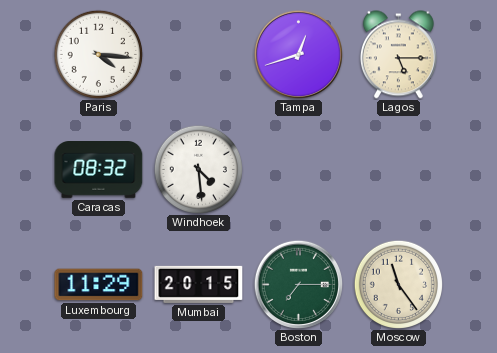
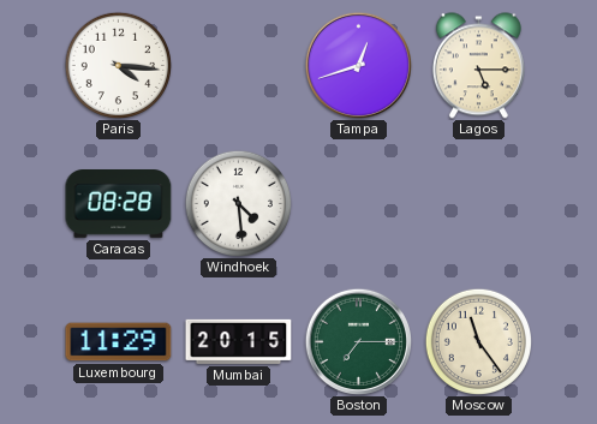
Caracas: 08:32 -> 08:28
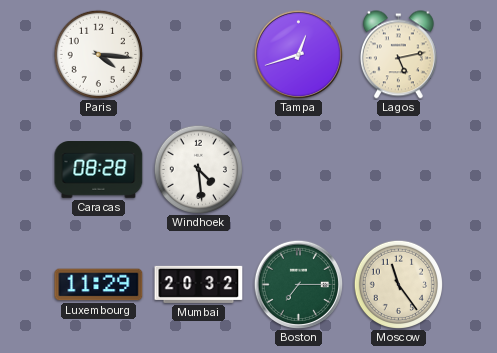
Lagos: 5:15 -> 5:13
Mumbai: 20:15 -> 20:32
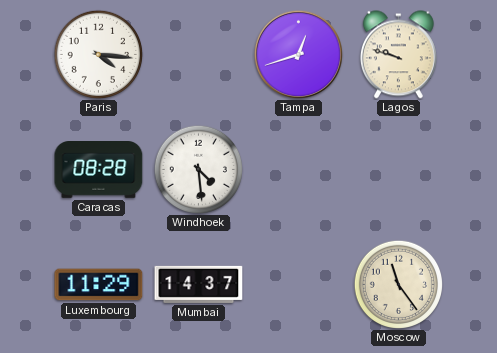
Lagos: 5:13 -> 9:48
Mumbai: 20:32 -> 14:37
Boston: 7:15 -> none
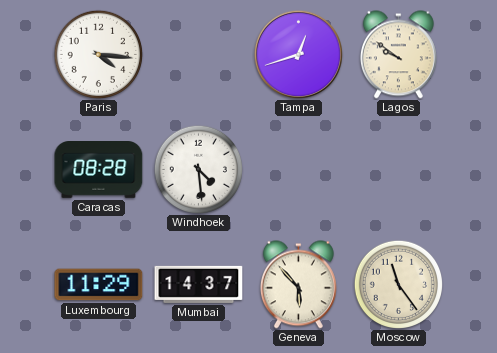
Lagos: 9:48 -> 9:51
Geneva: none -> 5:53
